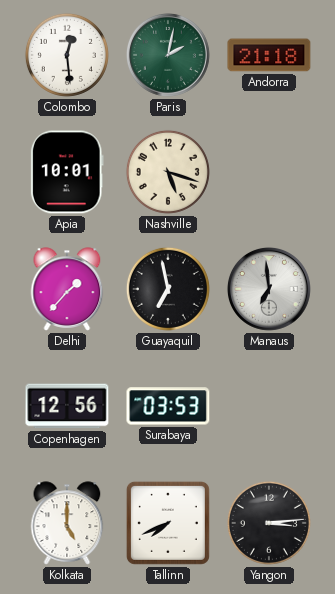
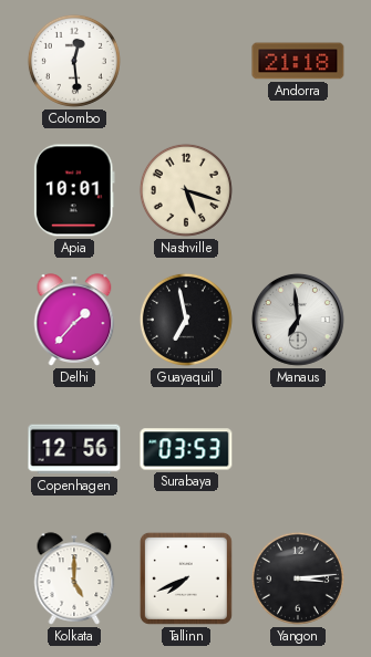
Paris: 2:02 -> none
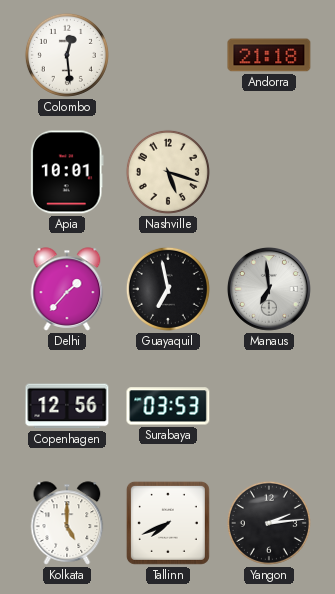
Yangon: 3:14 -> 2:14
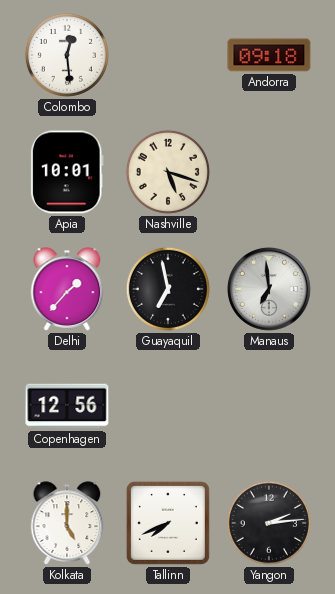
Andorra: 21:18 -> 09:18
Surabaya: 03:53 -> none
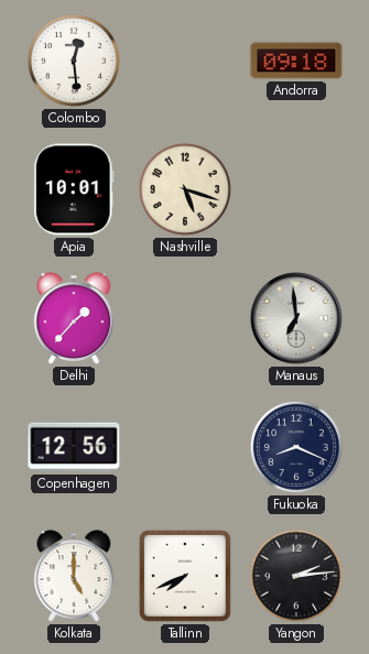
Guayaquil: 6:58 -> none
Fukuoka: none -> 8:19
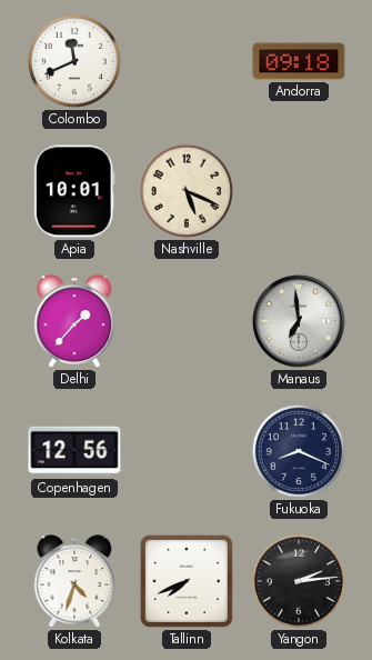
Colombo: 12:29 -> 11:41
Nashville: 5:18 -> 5:19
Kolkata: 5:00 -> 4:33
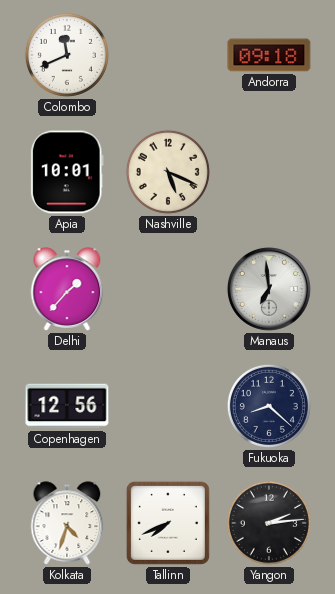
Fukuoka: 8:19 -> 8:22
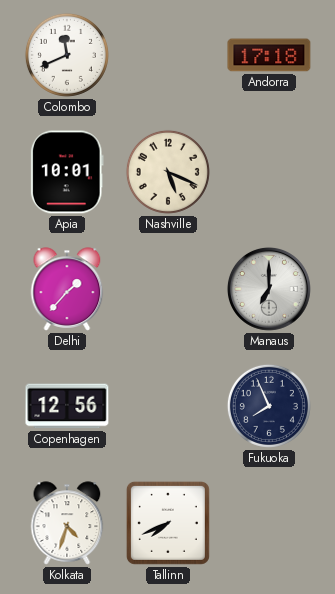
Andorra: 09:18 -> 17:18
Manaus: 6:59 -> 7:00
Fukuoka: 8:22 -> 7:56
Yangon: 2:14 -> none
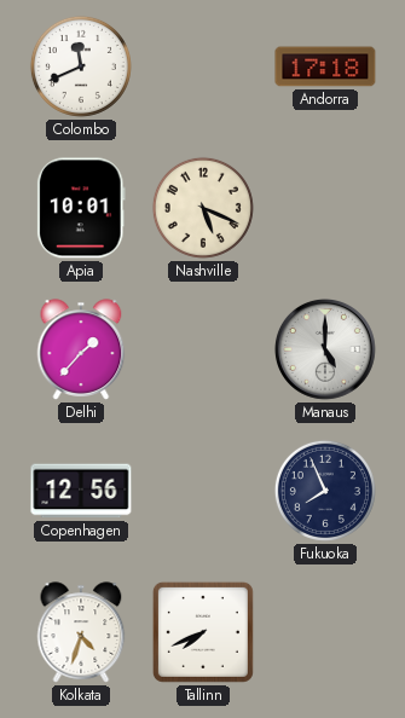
Manaus: 7:00 -> 5:00
